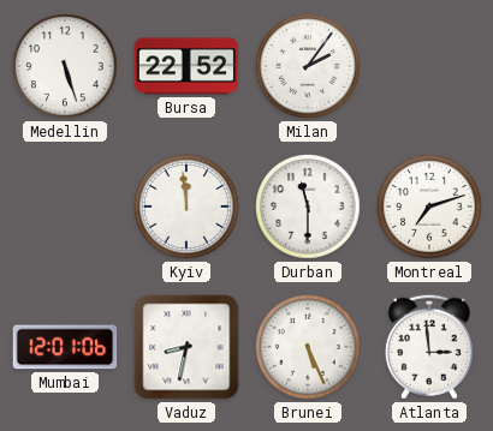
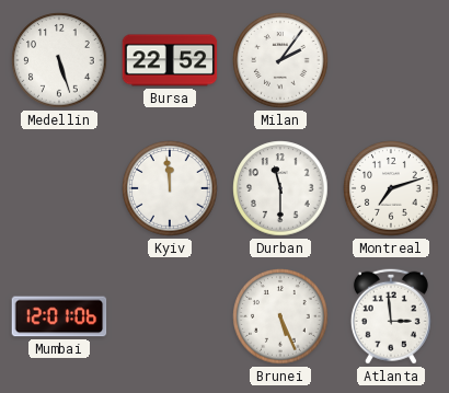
Vaduz: 8:32 -> none
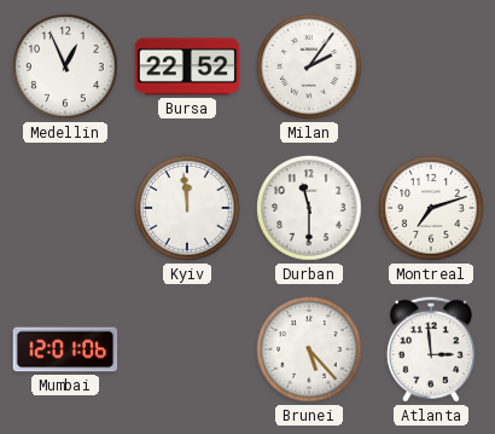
Medellin: 5:27 -> 12:56
Brunei: 5:26 -> 5:23
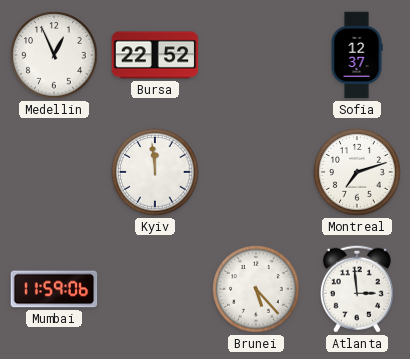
Milan: 2:06 -> none
Sofia: none -> 12:37
Durban: 11:30 -> none
Mumbai: 12:01 -> 11:59
